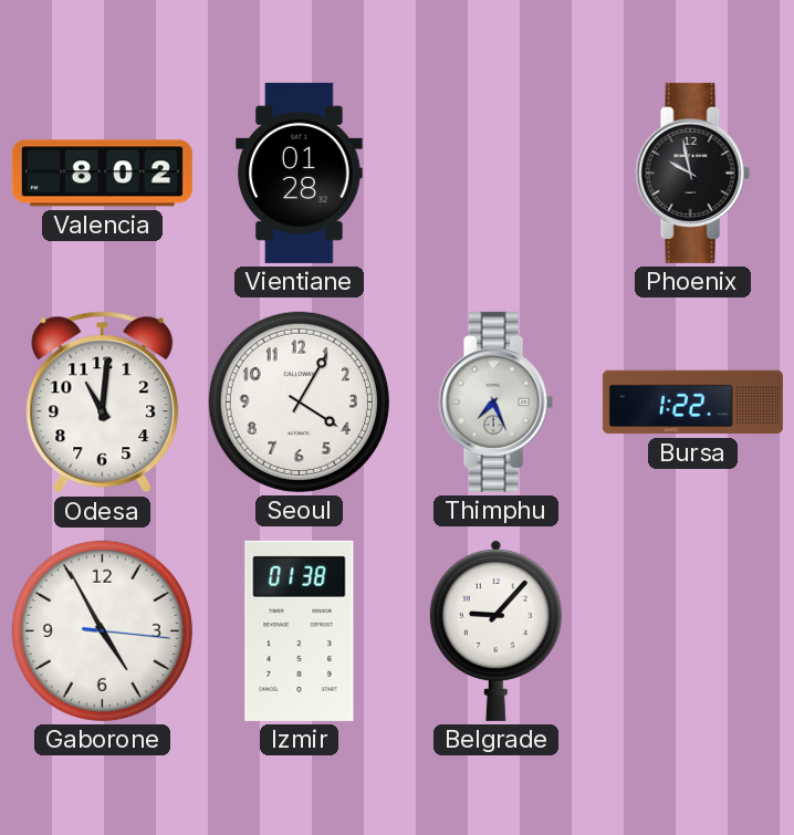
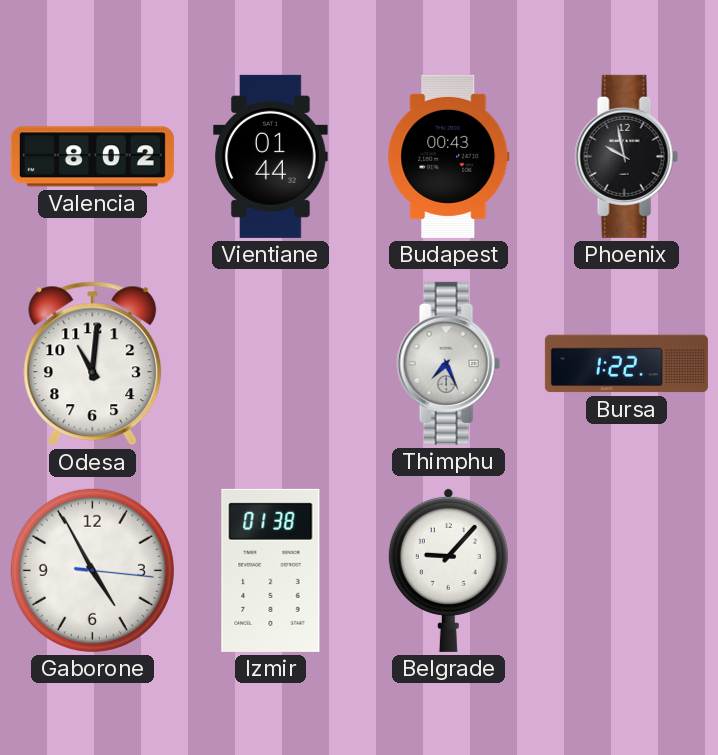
Vientiane: 01:28 -> 01:44
Budapest: none -> 00:43
Seoul: 4:05 -> none
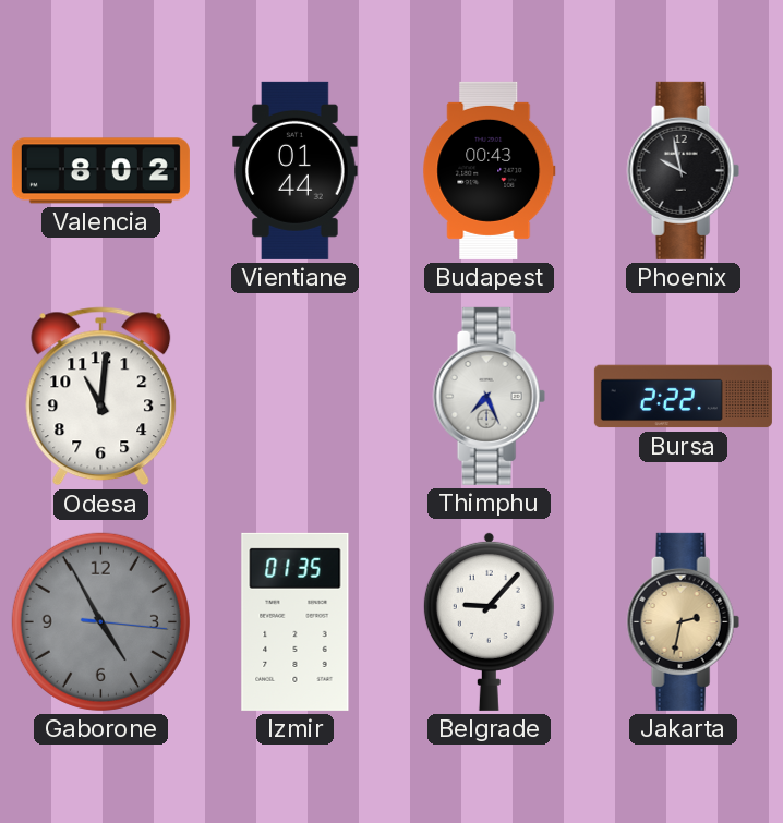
Bursa: 1:22 -> 2:22
Gaborone dial: white -> grey
Izmir: 01:38 -> 01:35
Jakarta: none -> 2:32
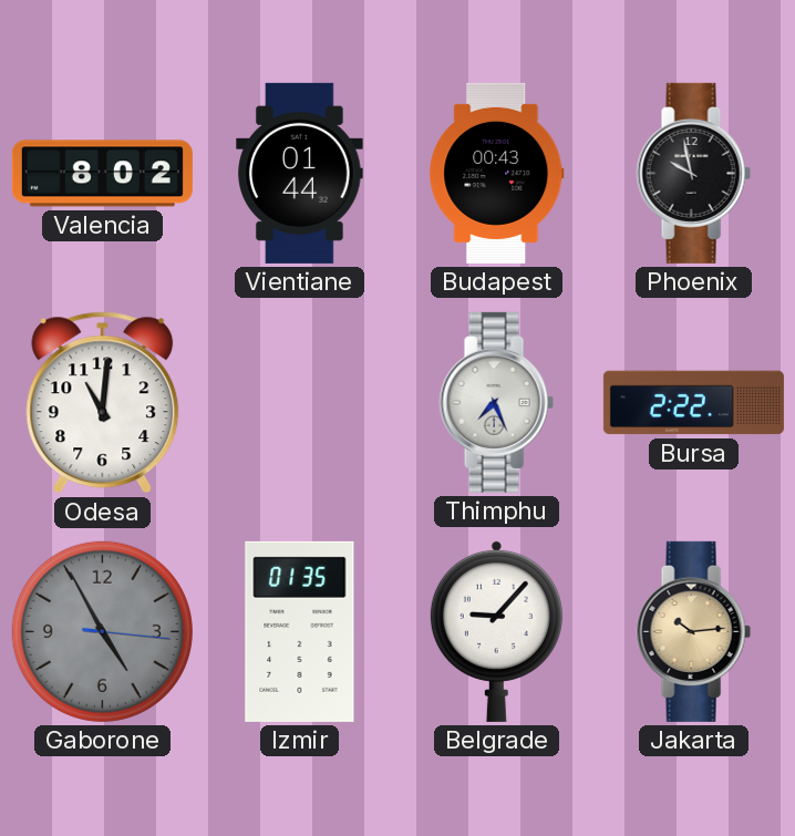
Jakarta: 2:32 -> 10:14
